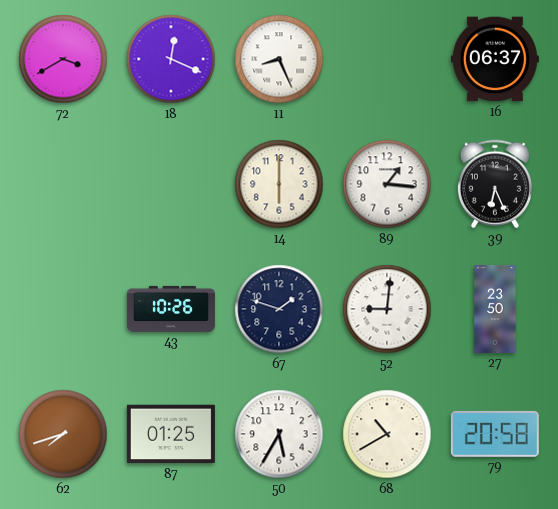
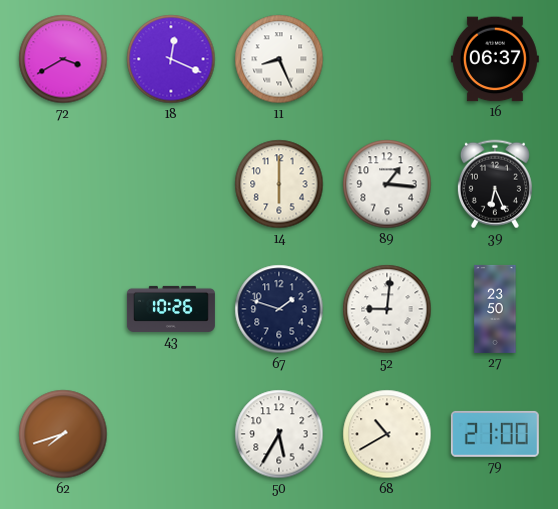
87: 01:25 -> none
79: 20:58 -> 21:00
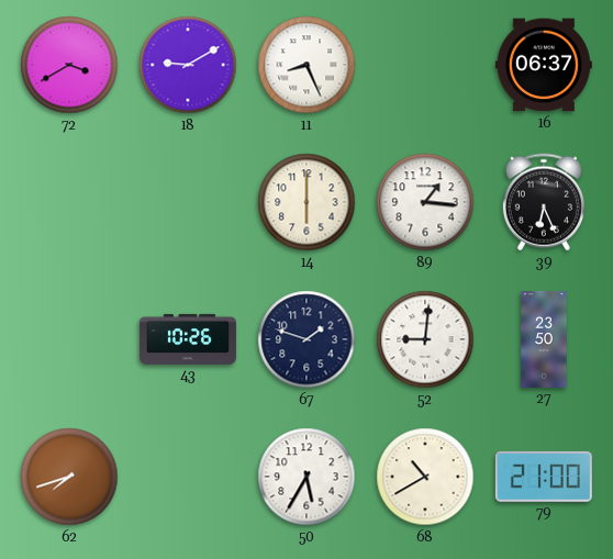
18: 12:19 -> 9:10
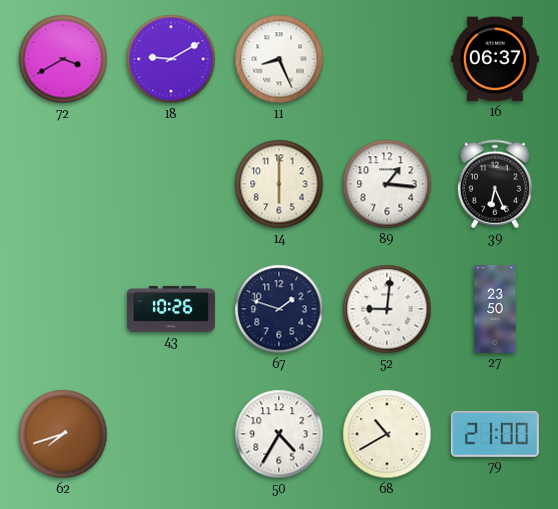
50: 5:35 -> 4:35
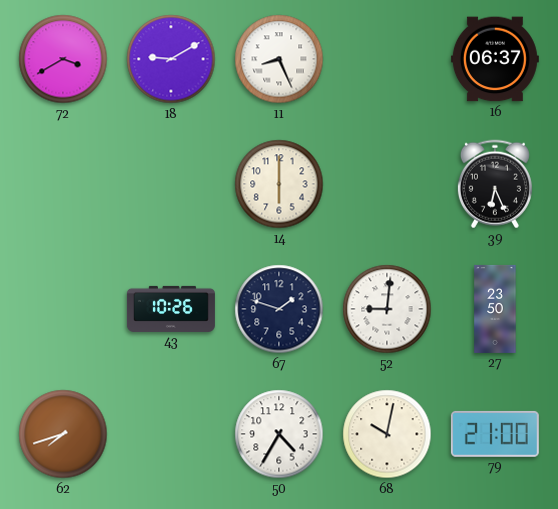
89: 1:16 -> none
68: 10:40 -> 10:02
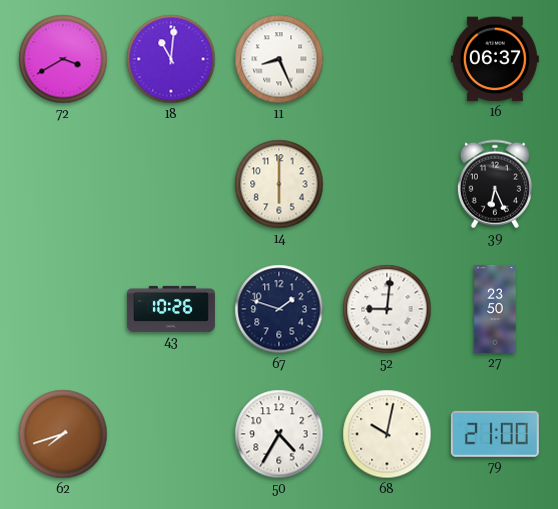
18: 9:10 -> 11:01
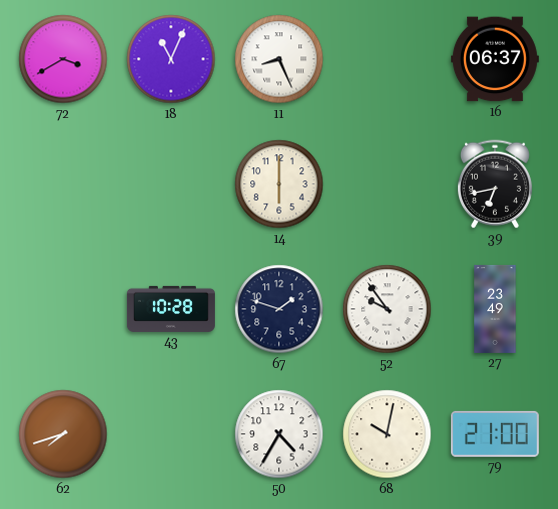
18: 11:01 -> 11:04
39: 6:26 -> 6:43
43: 10:26 -> 10:28
52: 9:01 -> 9:54
27: 23:50 -> 23:49
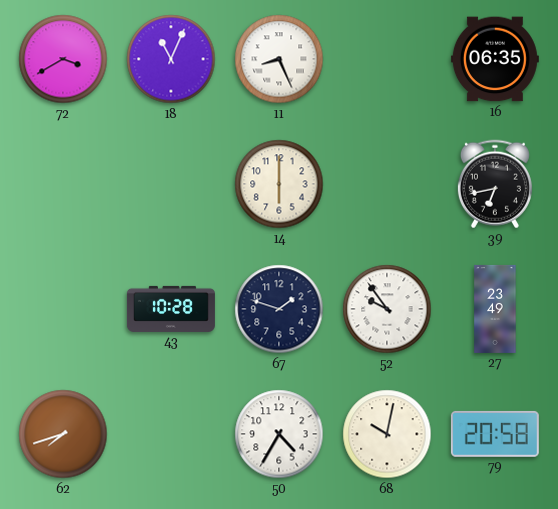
16: 06:37 -> 06:35
79: 21:00 -> 20:58
